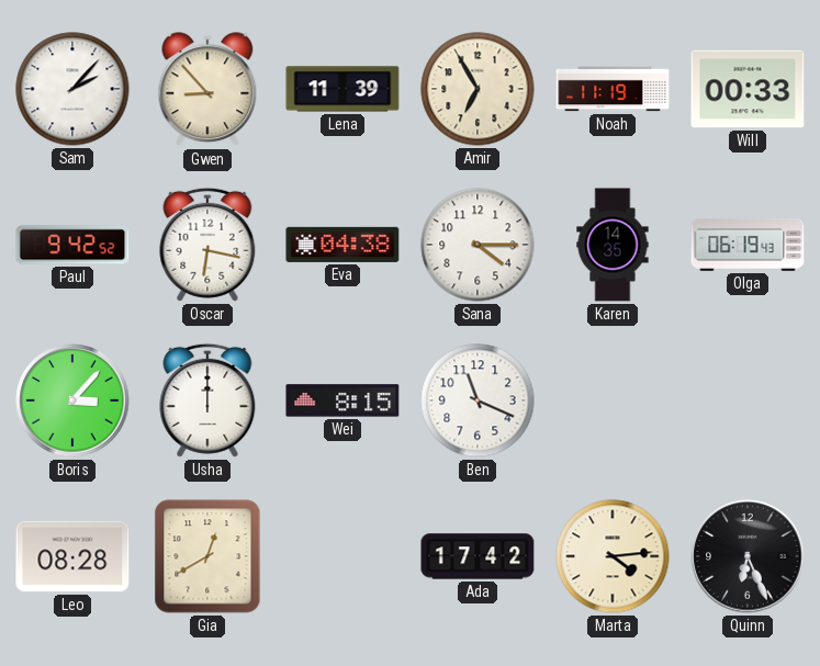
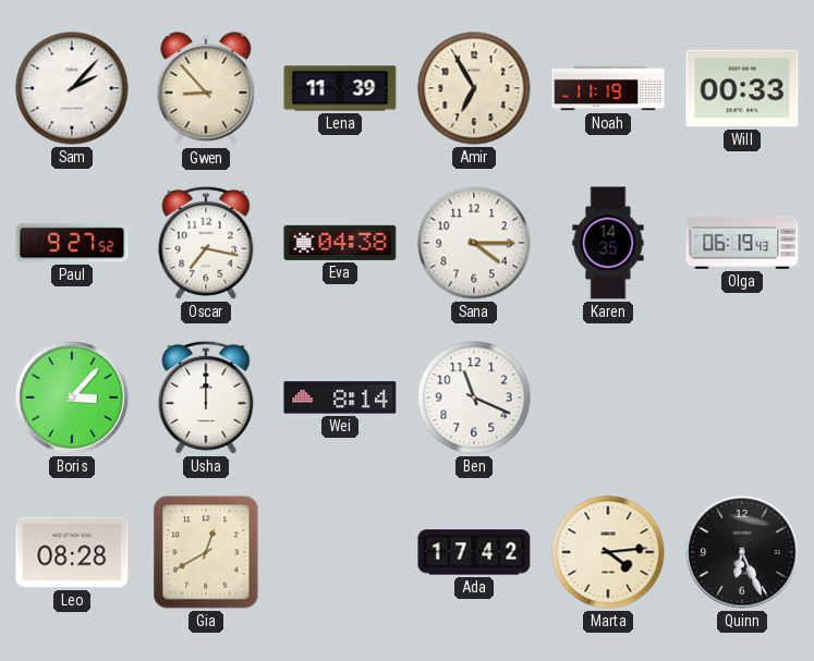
Paul: 9:42 -> 9:27
Oscar: 6:17 -> 7:17
Wei: 8:15 -> 8:14
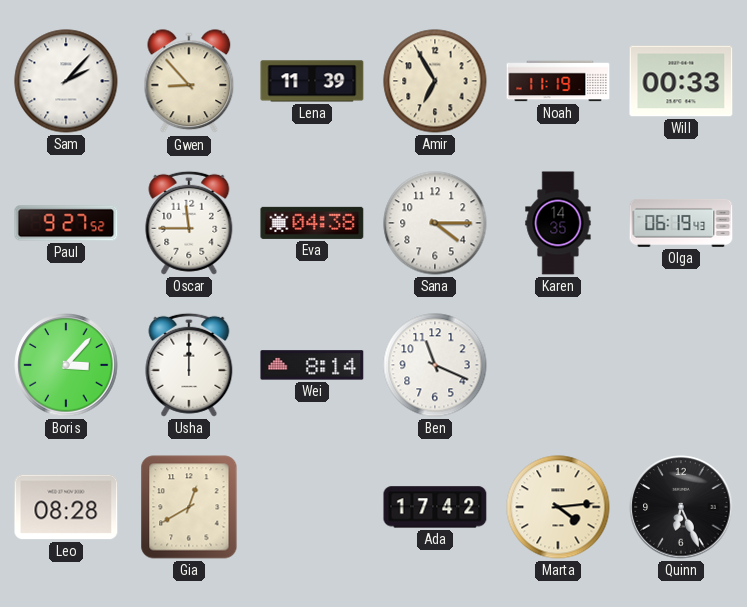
Oscar: 7:17 -> 11:45
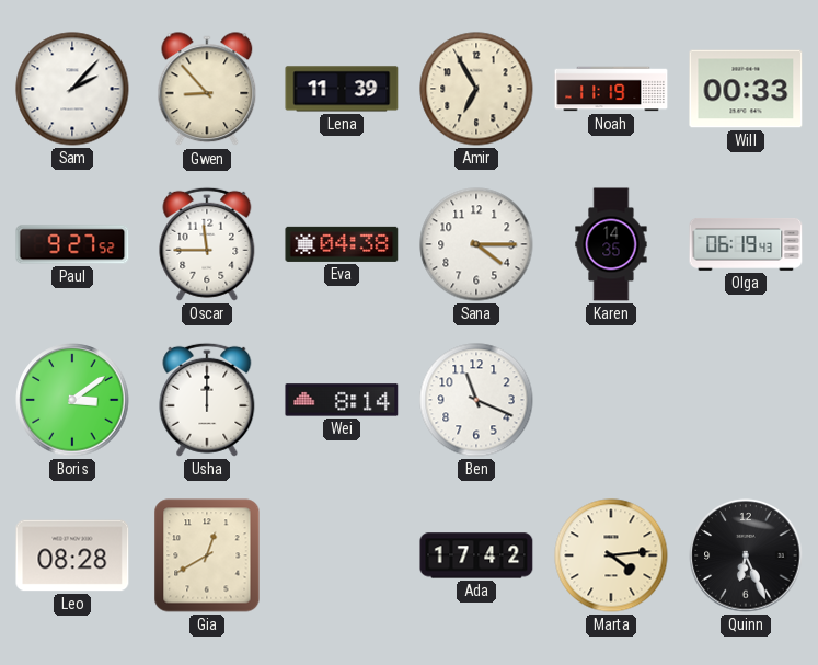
Boris: 3:07 -> 3:09
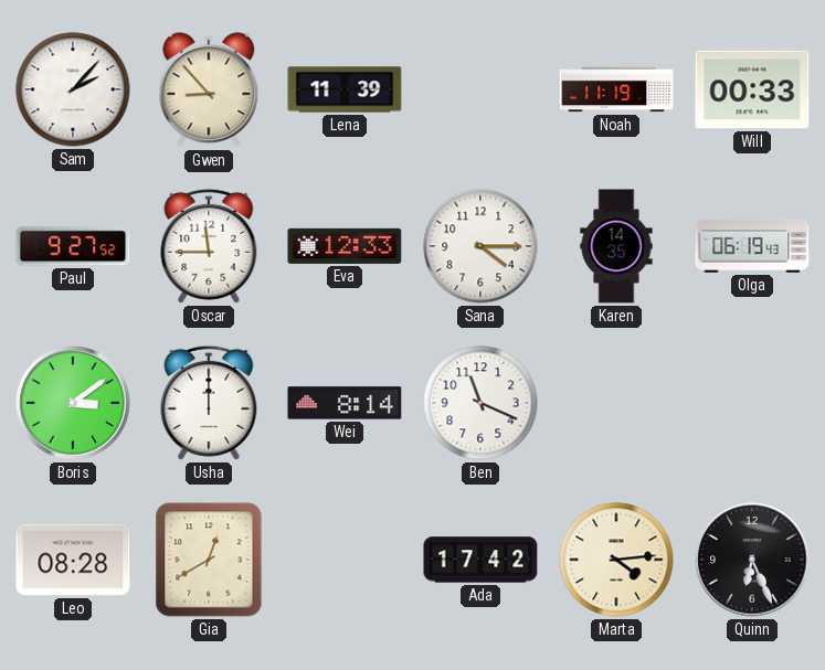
Amir: 6:55 -> none
Eva: 04:38 -> 12:33
